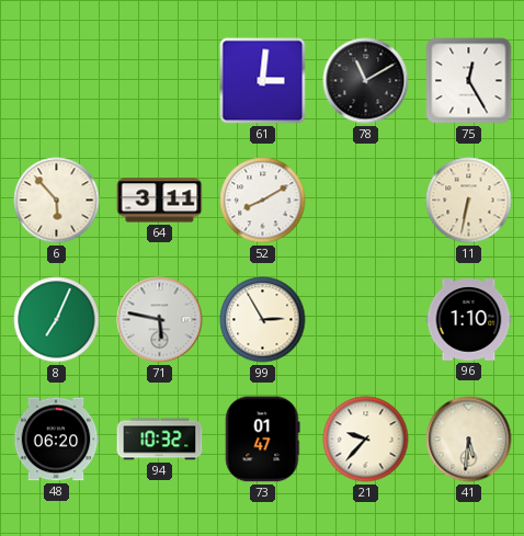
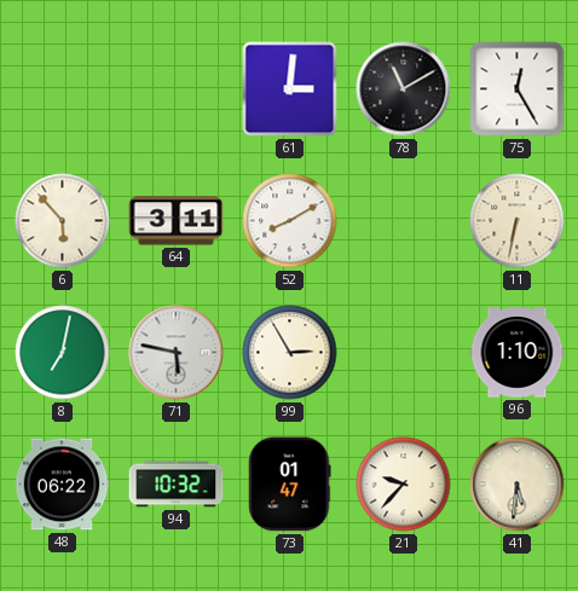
8: 7:04 -> 7:02
48: 06:20 -> 06:22
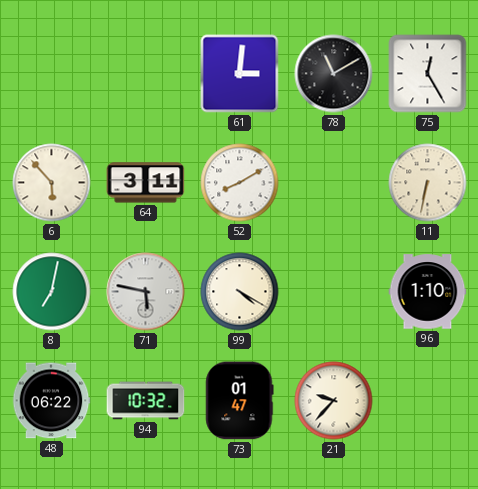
99: 2:55 -> 4:20
41: 5:31 -> none
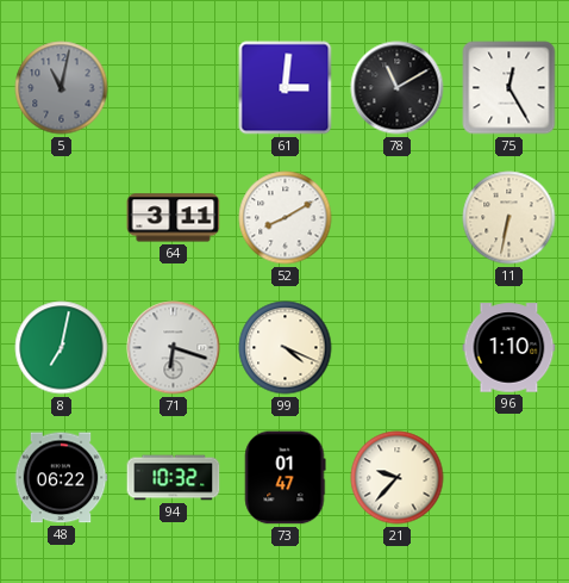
5: none -> 11:02
6: 5:53 -> none
71: 5:47 -> 6:18
99: 4:20 -> 4:19
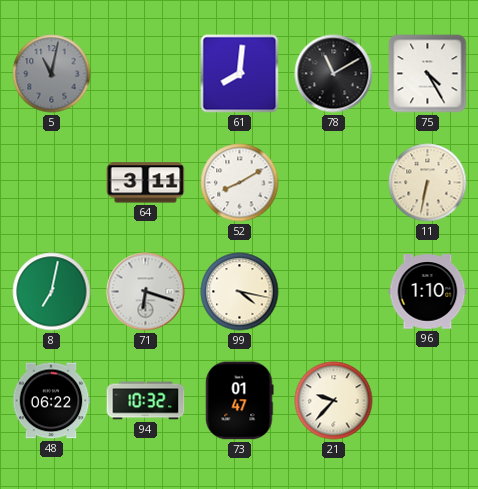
61: 3:01 -> 8:01
75: 12:25 -> 4:25
99: 4:19 -> 4:17
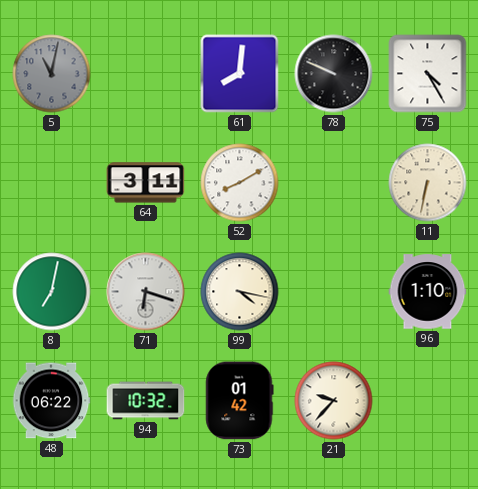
78: 11:10 -> 9:49
73: 01:47 -> 01:42
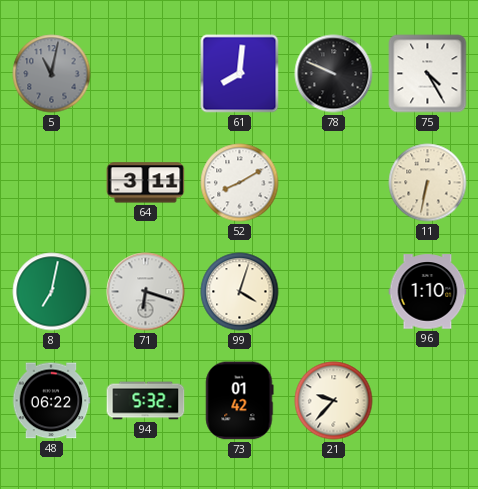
99: 4:17 -> 4:03
94: 10:32 -> 5:32
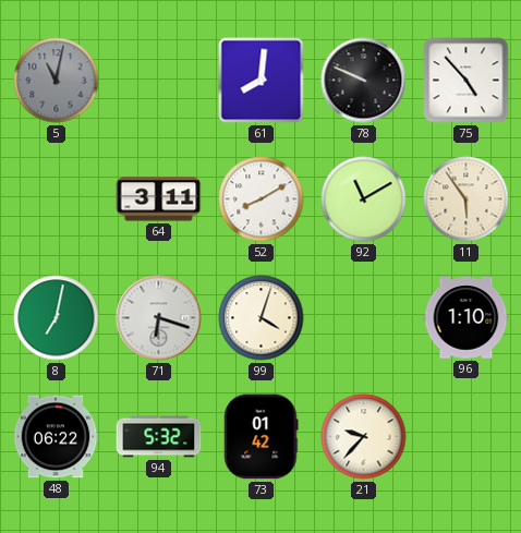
75: 4:25 -> 4:53
92: none -> 11:10
11: 6:32 -> 5:54
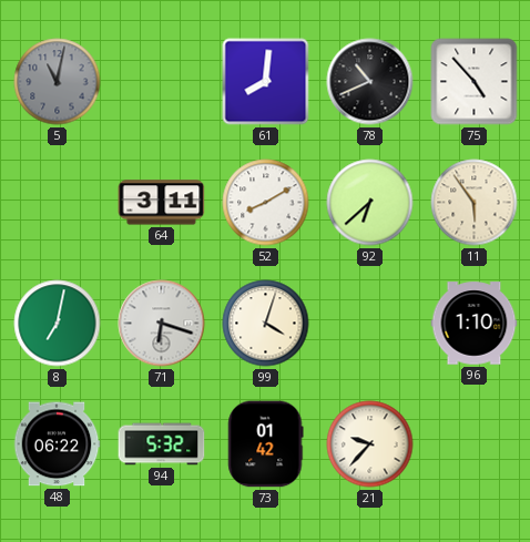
78: 9:49 -> 10:41
92: 11:10 -> 6:38
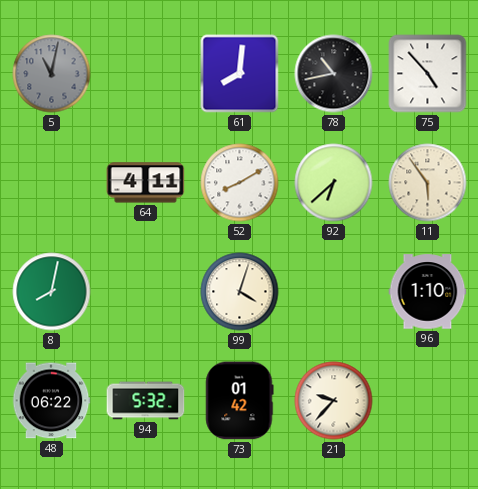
78: 10:41 -> 10:43
64: 3:11 -> 4:11
8: 7:02 -> 8:02
71: 6:18 -> none
